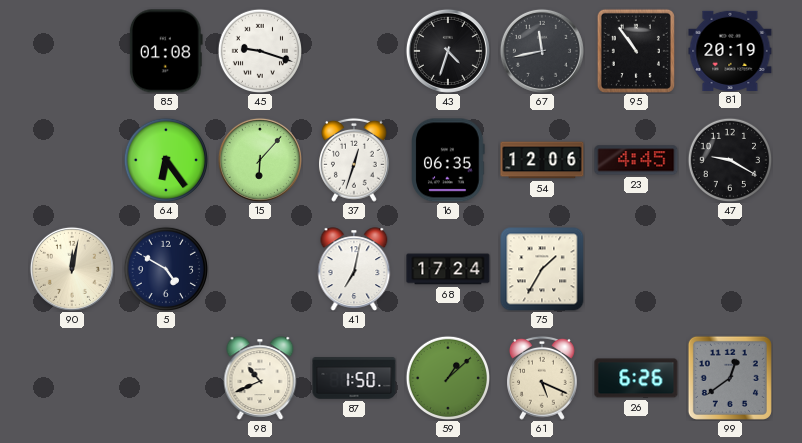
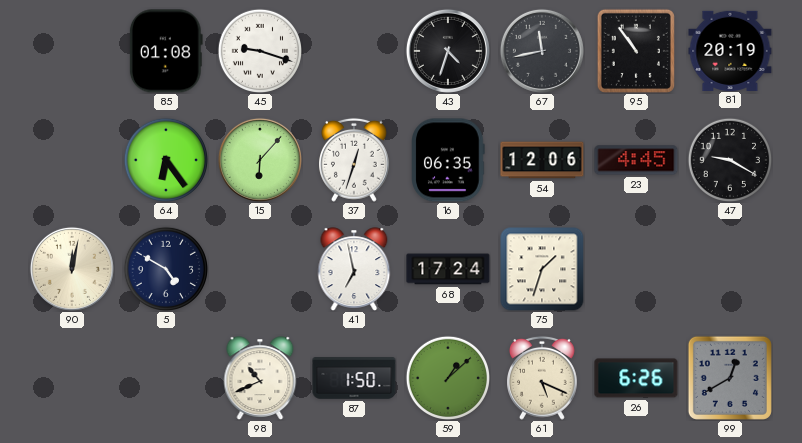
41: 7:02 -> 6:58
75: 1:35 -> 1:33
99: 12:39 -> 12:40
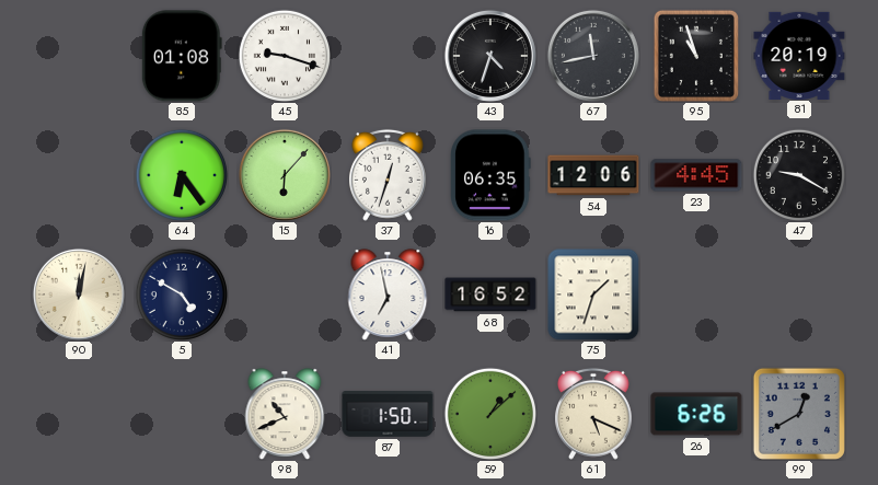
95: 10:54 -> 10:57
68: 17:24 -> 16:52
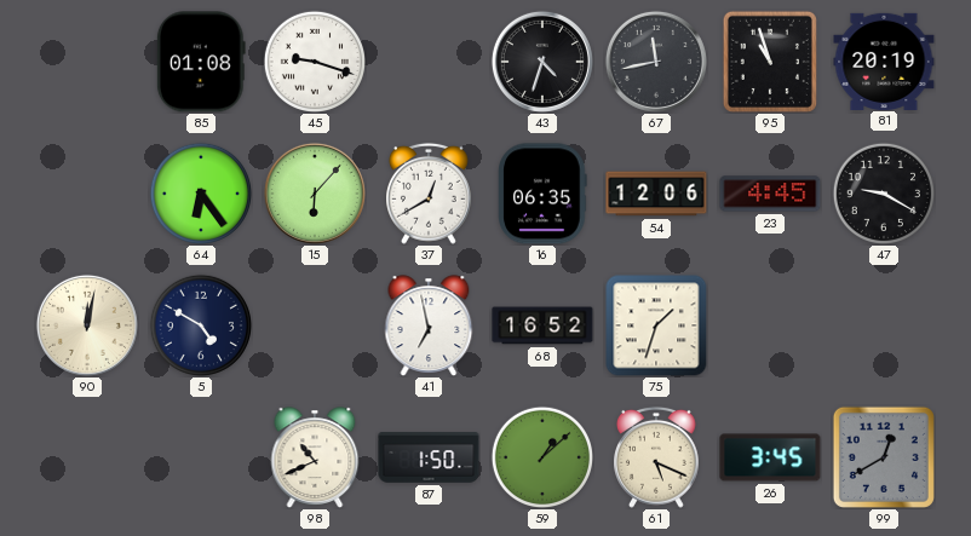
37: 12:33 -> 12:40
26: 6:26 -> 3:45
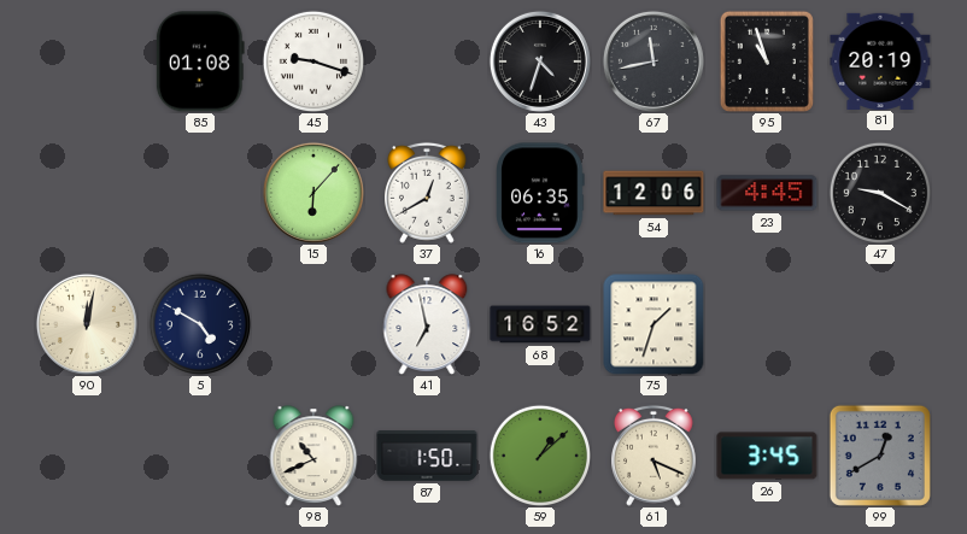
64: 6:24 -> none
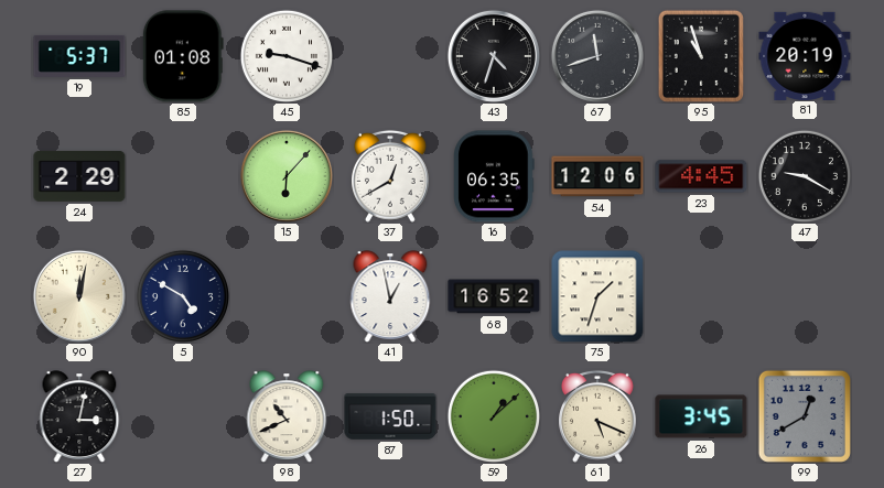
19: none -> 5:37
67: 11:43 -> 11:42
24: none -> 2:29
41: 6:58 -> 12:58
27: none -> 3:02
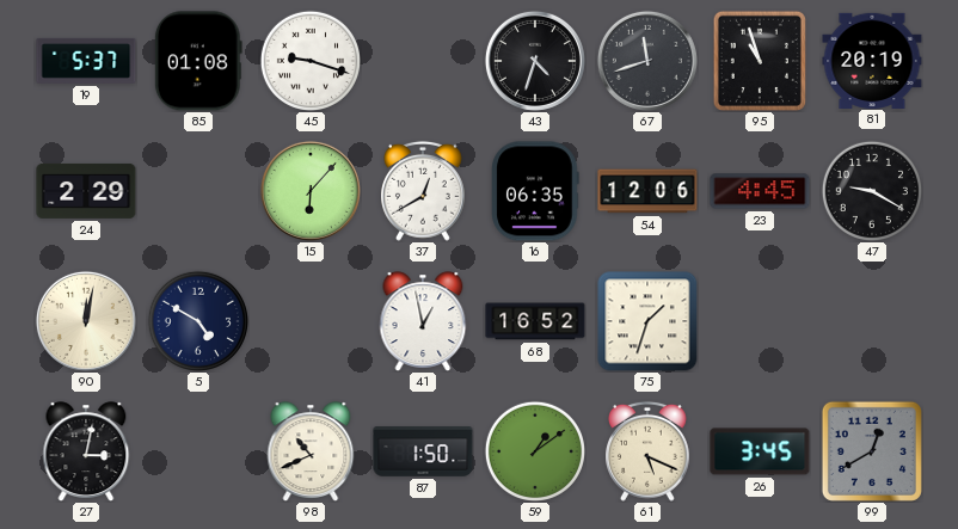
59: 1:08 -> 1:09
